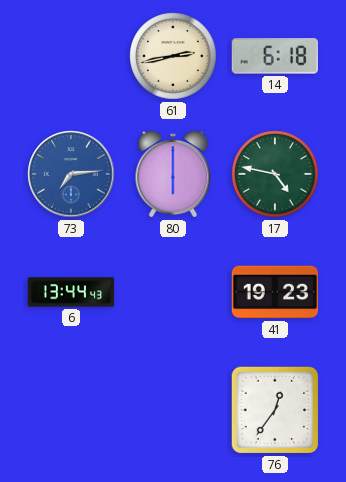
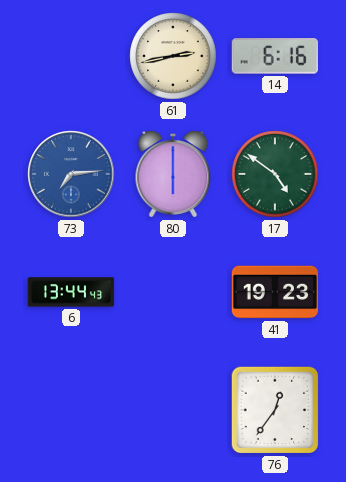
14: 6:18 -> 6:16
17: 4:47 -> 4:51
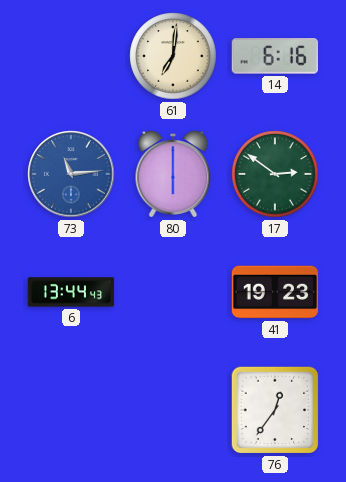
61: 2:43 -> 7:01
73: 7:14 -> 11:14
17: 4:51 -> 2:51
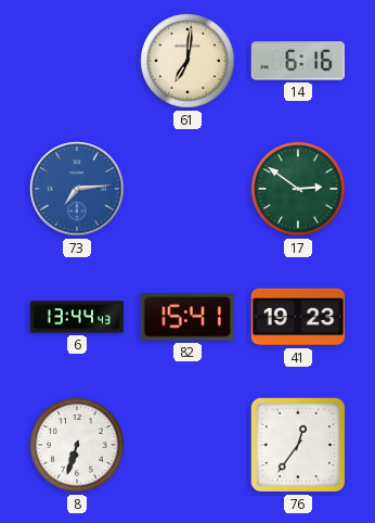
73: 11:14 -> 7:14
80: 6:00 -> none
82: none -> 15:41
8: none -> 6:33
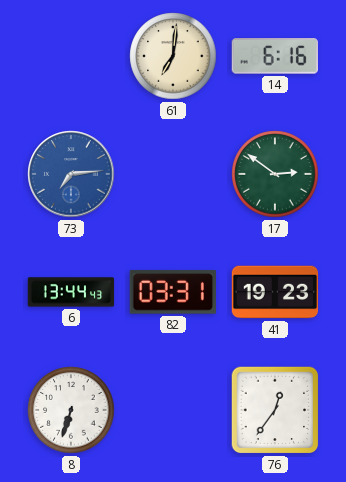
82: 15:41 -> 03:31
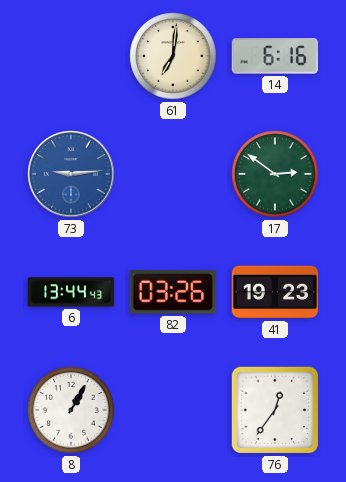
73: 7:14 -> 9:14
82: 03:31 -> 03:26
8: 6:33 -> 1:05
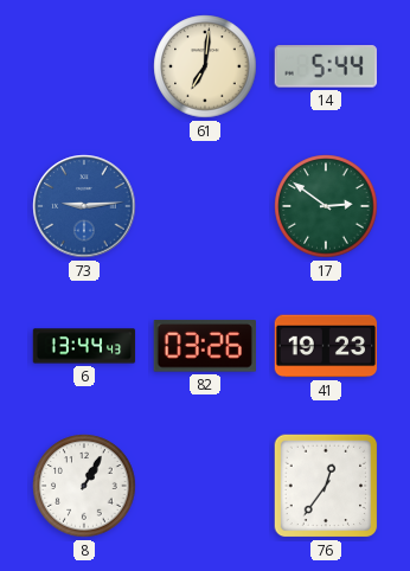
14: 6:16 -> 5:44
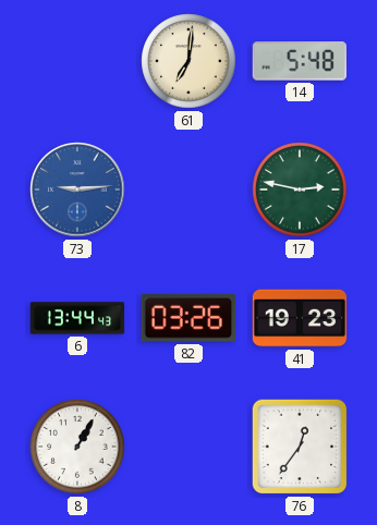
14: 5:44 -> 5:48
17: 2:51 -> 2:47
